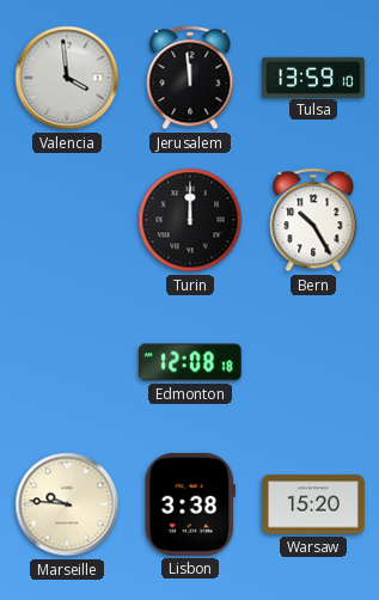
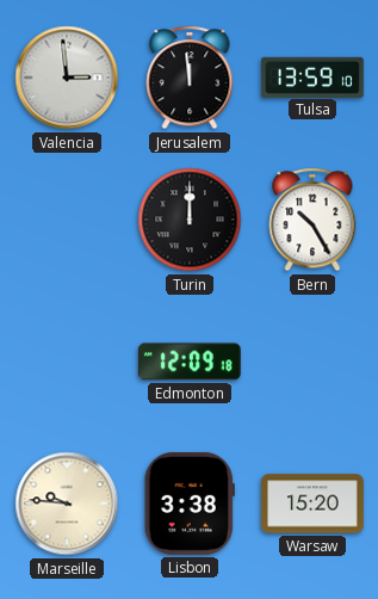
Valencia: 3:59 -> 2:59
Edmonton: 12:08 -> 12:09
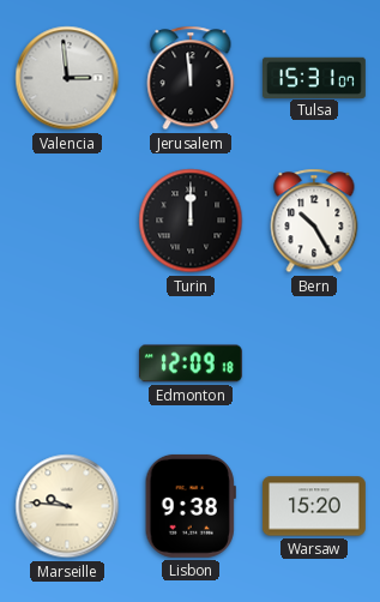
Tulsa: 13:59 -> 15:31
Lisbon: 3:38 -> 9:38
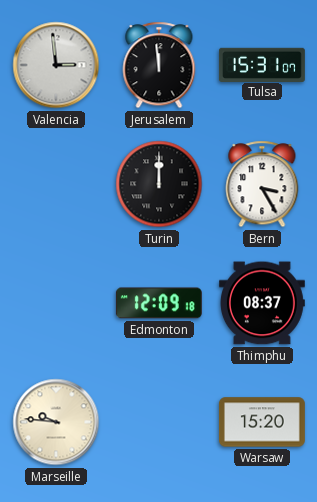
Bern: 10:25 -> 3:25
Thimphu: none -> 08:37
Lisbon: 9:38 -> none
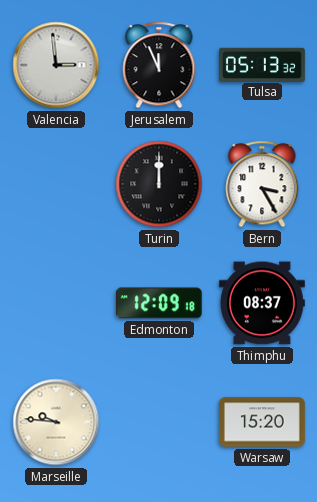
Jerusalem: 11:59 -> 11:56
Tulsa: 15:31 -> 05:13
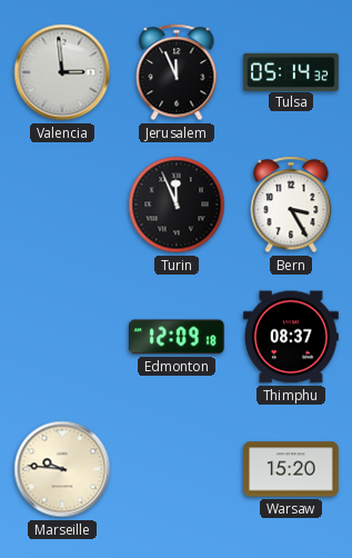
Tulsa: 05:13 -> 05:14
Turin: 12:00 -> 11:56
